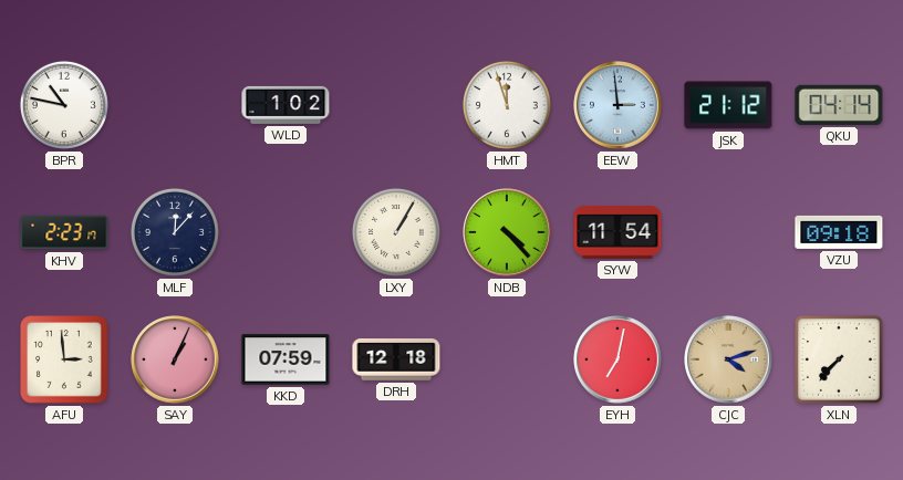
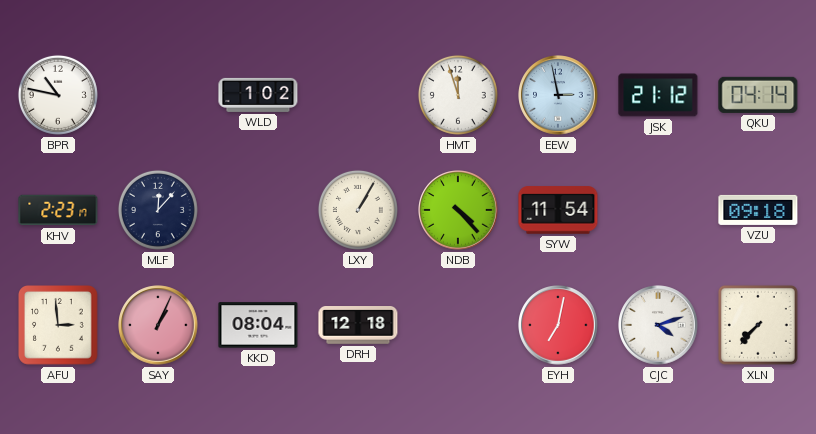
EEW: 2:59 -> 2:58
KKD: 07:59 -> 08:04
CJC dial: champagne -> white
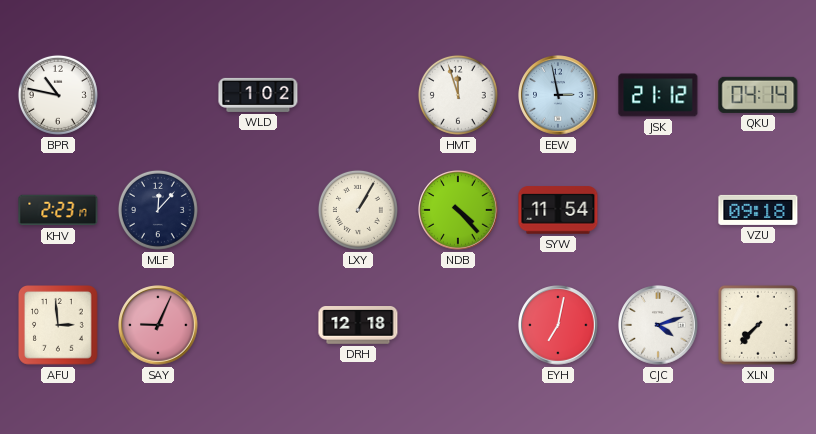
SAY: 1:04 -> 9:04
KKD: 08:04 -> none
